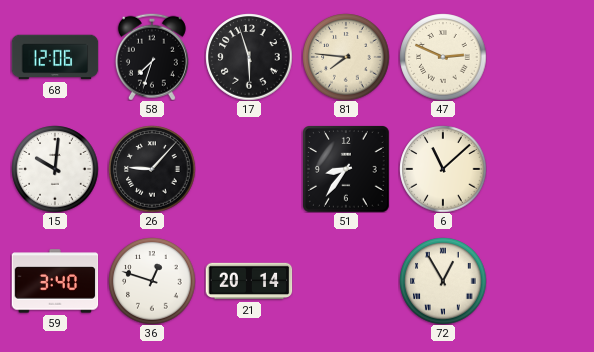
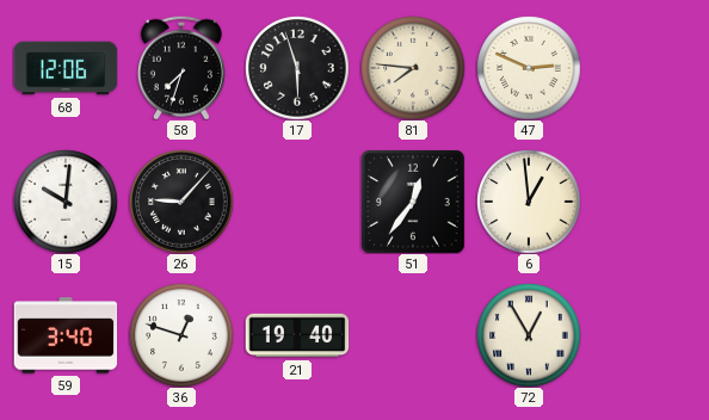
51: 8:36 -> 12:36
6: 11:08 -> 12:59
21: 20:14 -> 19:40
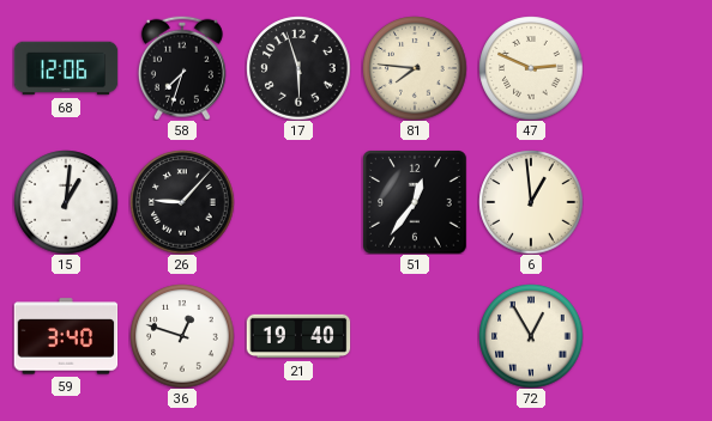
15: 10:01 -> 1:01
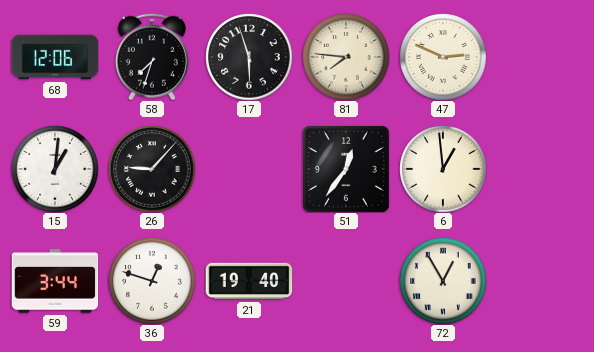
59: 3:40 -> 3:44
